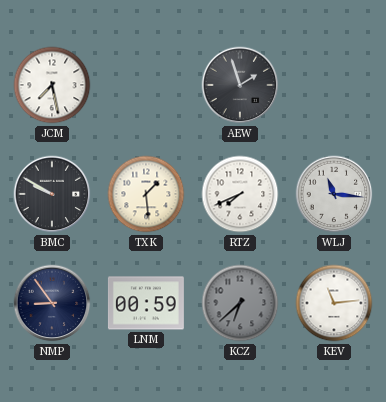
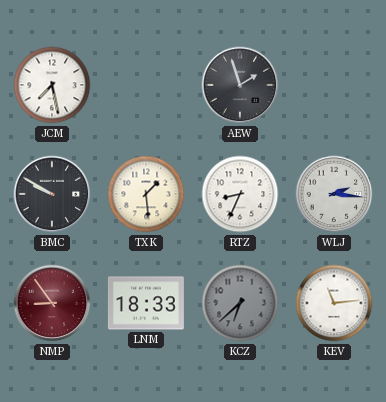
RTZ: 7:41 -> 8:34
WLJ: 11:16 -> 2:16
NMP dial: navy -> burgundy
LNM: 00:59 -> 18:33
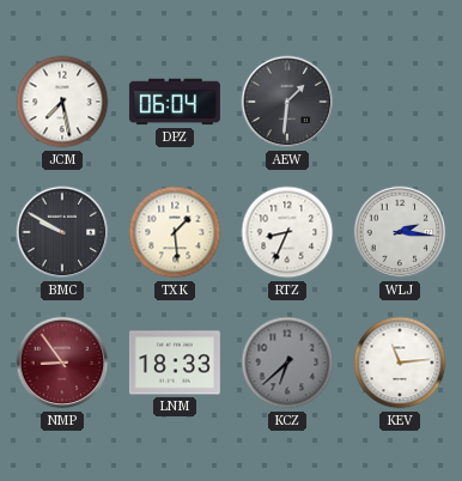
DPZ: none -> 06:04
AEW: 1:57 -> 1:31
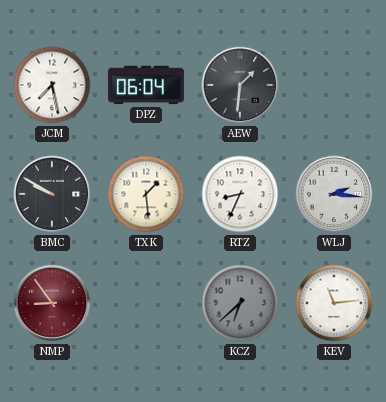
LNM: 18:33 -> none
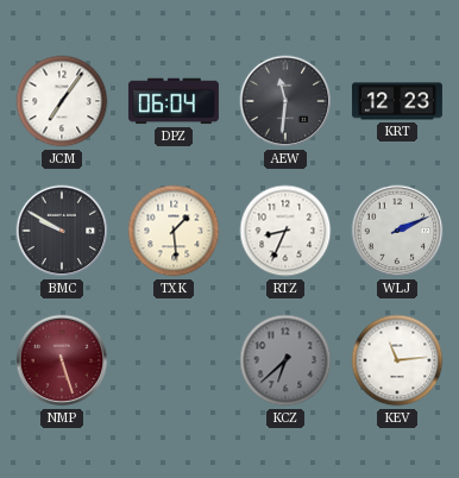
JCM: 7:28 -> 7:06
AEW: 1:31 -> 11:31
KRT: none -> 12:23
WLJ: 2:16 -> 2:11
NMP: 8:54 -> 5:27
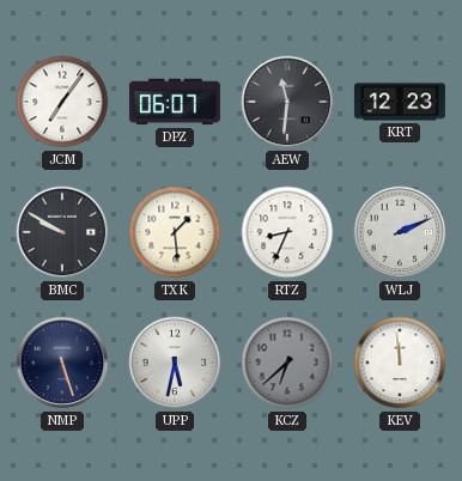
DPZ: 06:04 -> 06:07
NMP dial: burgundy -> navy
UPP: none -> 5:32
KEV: 11:14 -> 11:59
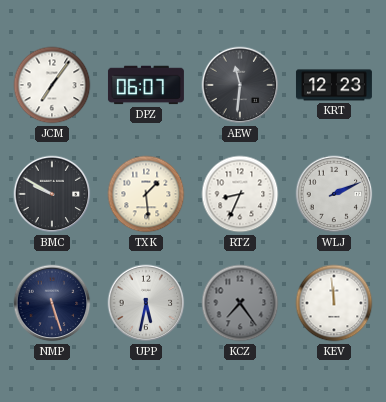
KCZ: 6:38 -> 7:24
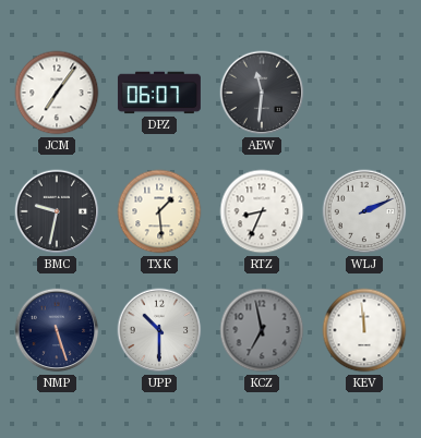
KRT: 12:23 -> none
BMC: 9:50 -> 9:32
UPP: 5:32 -> 10:30
KCZ: 7:24 -> 6:58
